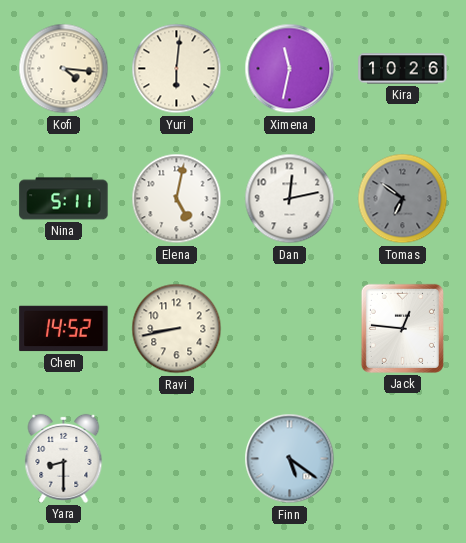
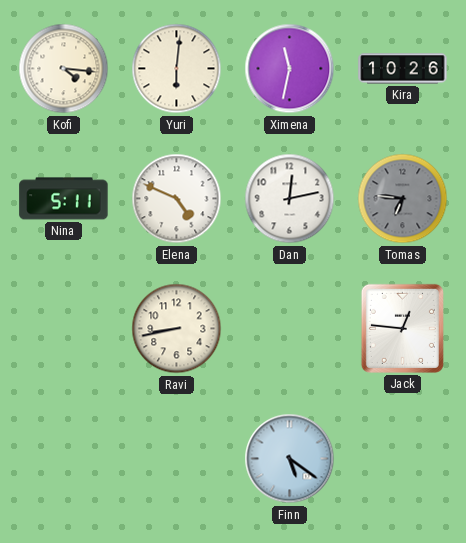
Elena: 5:02 -> 4:49
Tomas: 6:51 -> 6:46
Chen: 14:52 -> none
Yara: 8:30 -> none
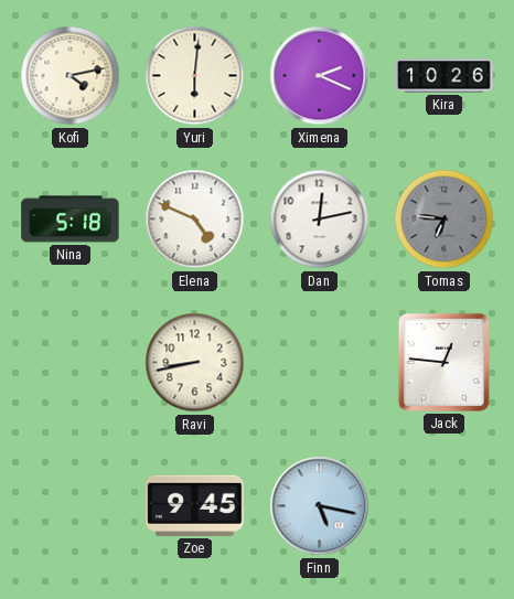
Kofi: 4:16 -> 4:13
Ximena: 11:32 -> 2:19
Nina: 5:11 -> 5:18
Zoe: none -> 9:45
Finn: 5:21 -> 5:17
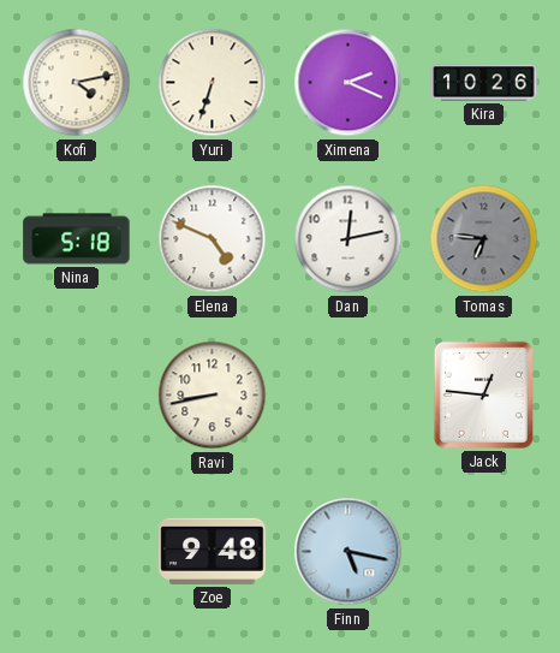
Yuri: 6:01 -> 6:33
Zoe: 9:45 -> 9:48
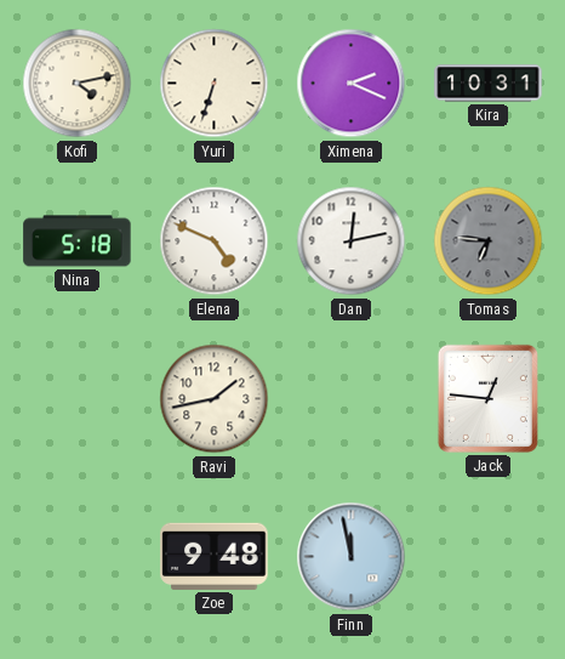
Kira: 10:26 -> 10:31
Ravi: 8:43 -> 1:43
Finn: 5:17 -> 11:58
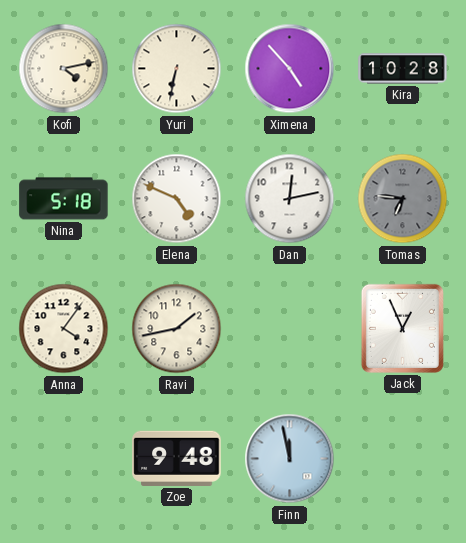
Yuri: 6:33 -> 6:32
Ximena: 2:19 -> 4:53
Kira: 10:31 -> 10:28
Anna: none -> 4:06
Jack: 12:46 -> 12:56
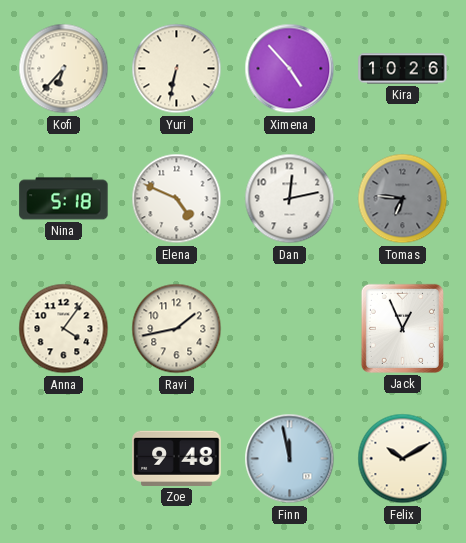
Kofi: 4:13 -> 6:37
Kira: 10:28 -> 10:26
Felix: none -> 10:10
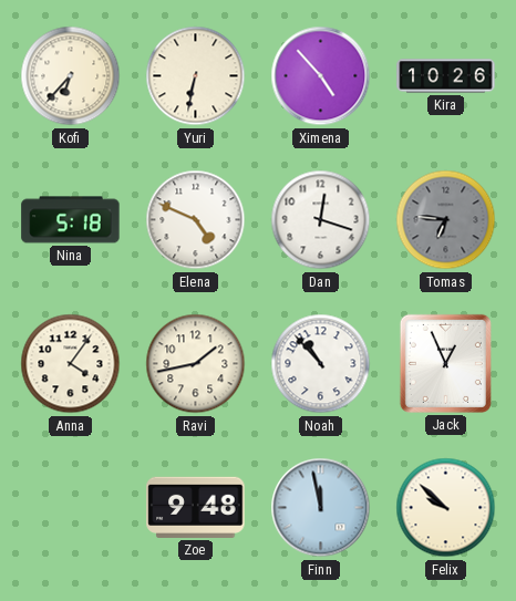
Dan: 12:13 -> 12:18
Noah: none -> 10:53
Felix: 10:10 -> 9:52
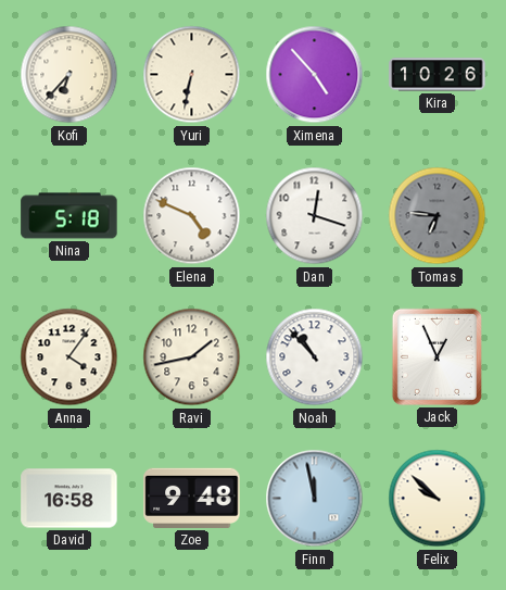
David: none -> 16:58
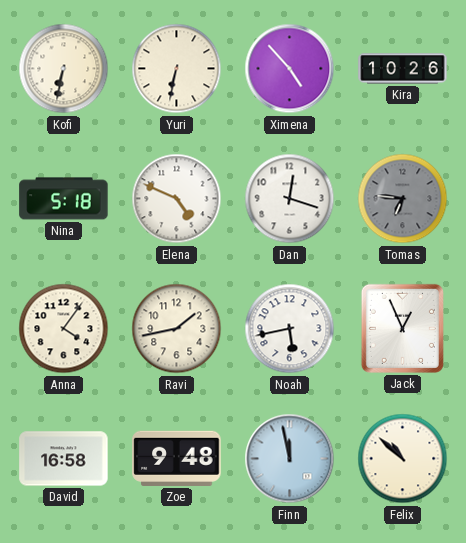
Kofi: 6:37 -> 6:32
Noah: 10:53 -> 5:43
Felix: 9:52 -> 10:52
